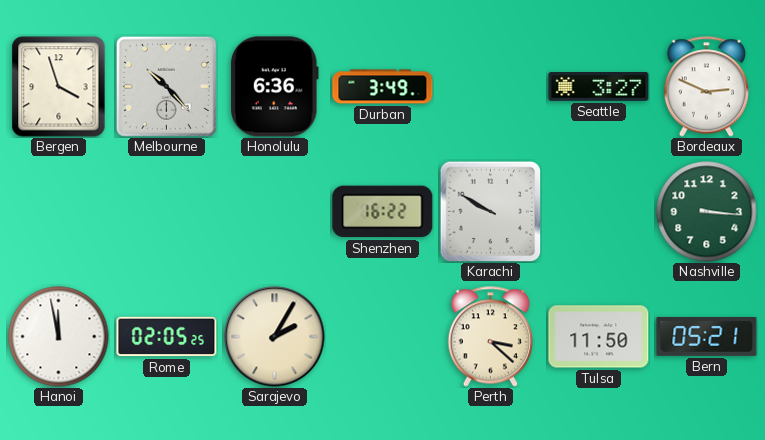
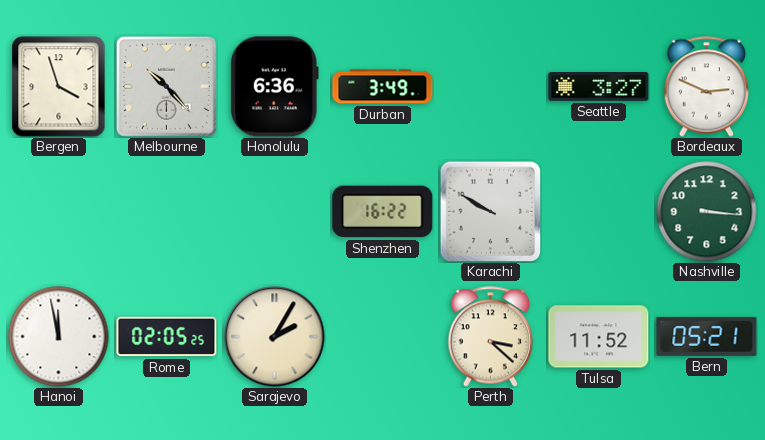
Tulsa: 11:50 -> 11:52
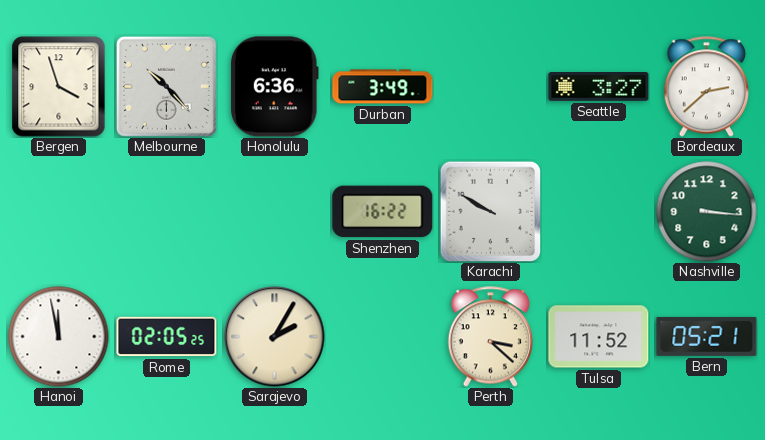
Bordeaux: 2:49 -> 2:38
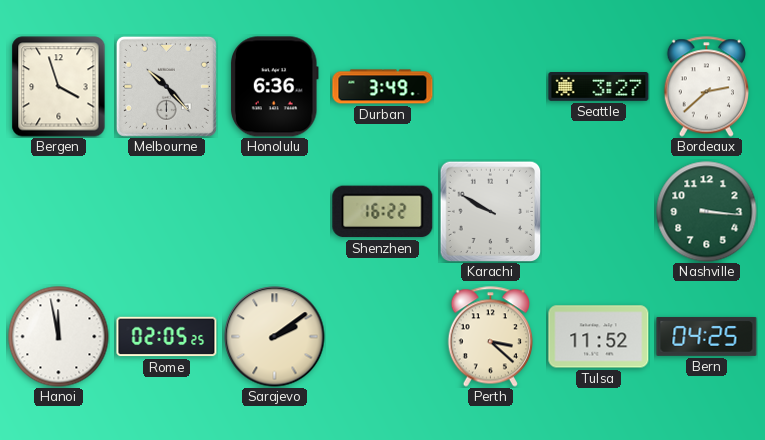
Sarajevo: 2:05 -> 2:09
Bern: 05:21 -> 04:25
